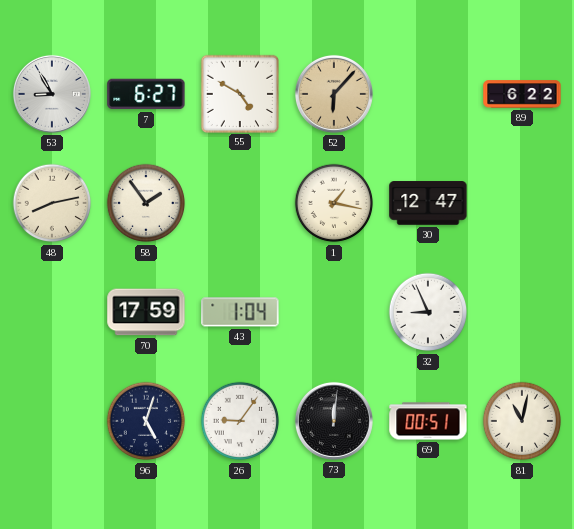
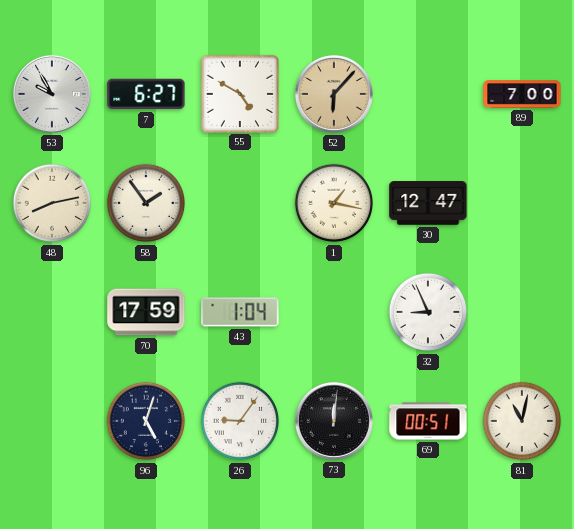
53: 8:55 -> 9:55
89: 6:22 -> 7:00
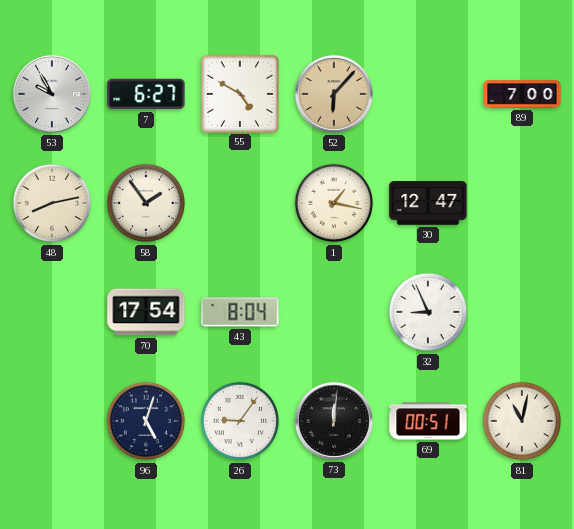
70: 17:59 -> 17:54
43: 1:04 -> 8:04
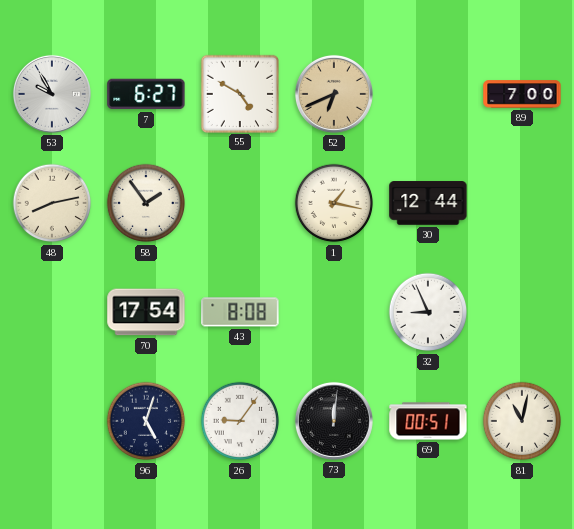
52: 6:07 -> 6:41
30: 12:47 -> 12:44
43: 8:04 -> 8:08
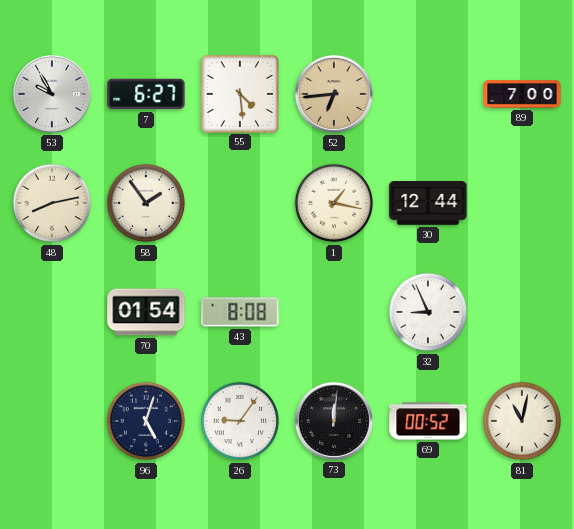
55: 4:50 -> 4:29
52: 6:41 -> 6:44
70: 17:54 -> 01:54
69: 00:51 -> 00:52
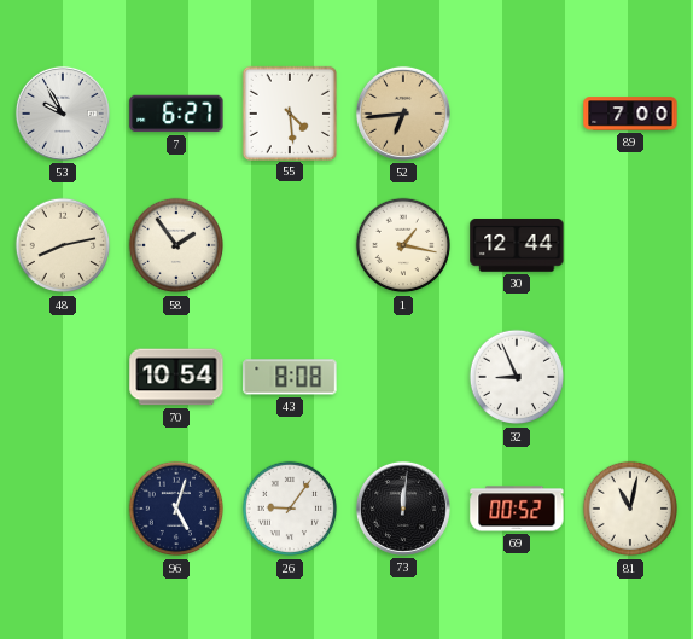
70: 01:54 -> 10:54
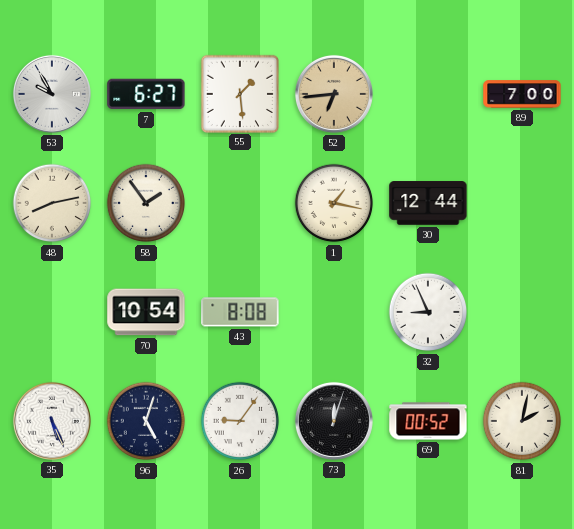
55: 4:29 -> 1:29
35: none -> 5:26
73: 12:01 -> 12:03
81: 11:02 -> 2:02
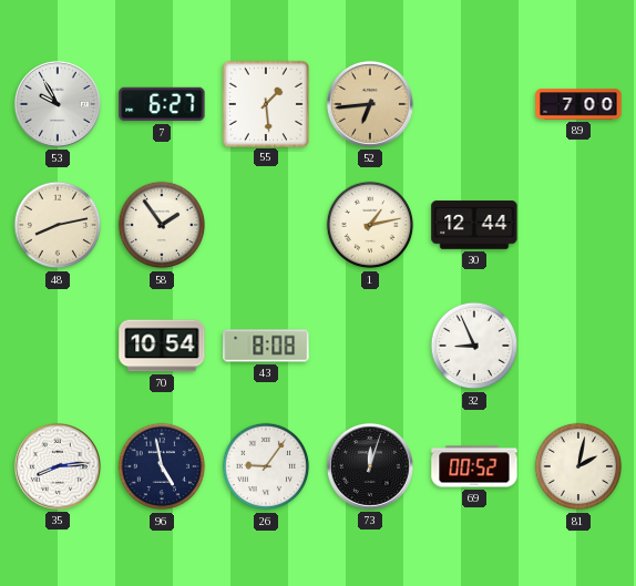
1: 1:17 -> 1:13
35: 5:26 -> 8:14
96: 5:03 -> 4:58
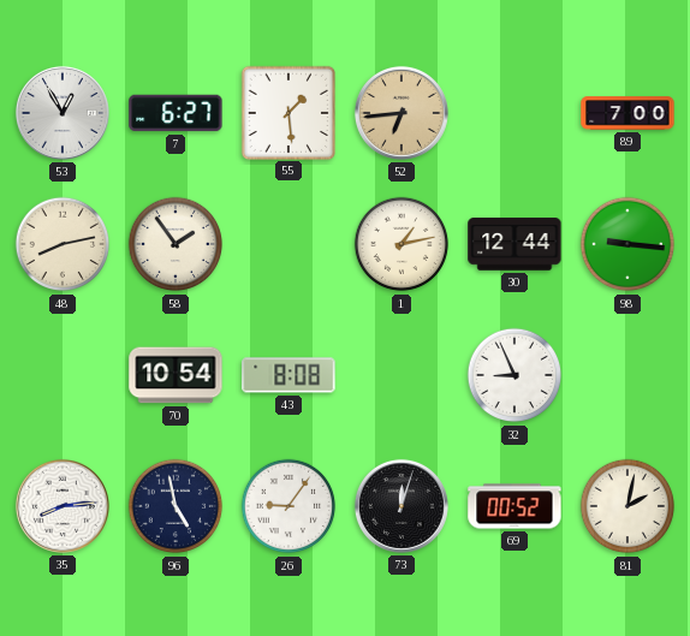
53: 9:55 -> 12:55
98: none -> 9:16
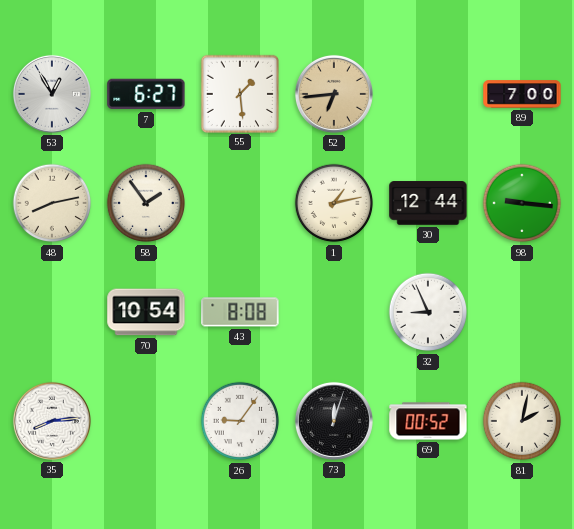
96: 4:58 -> none
